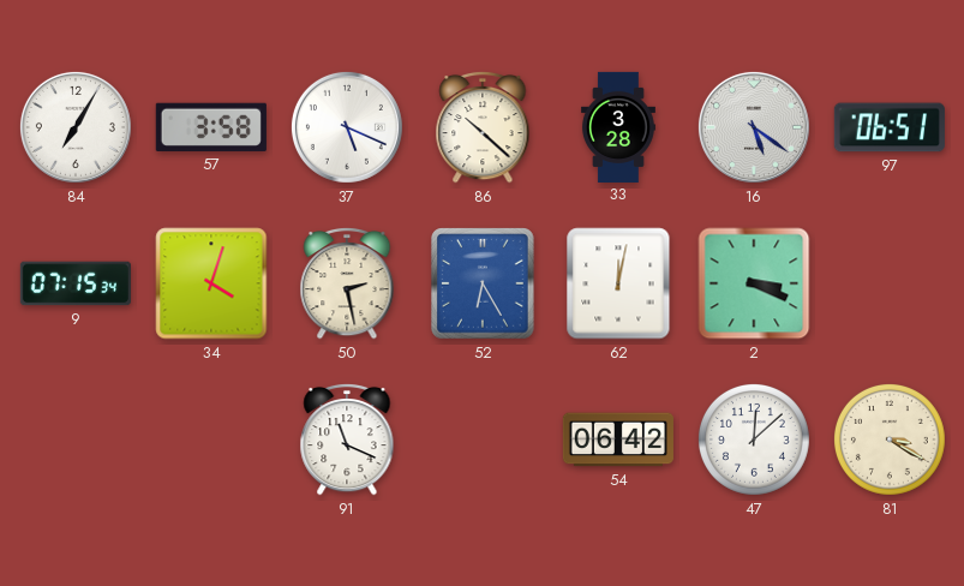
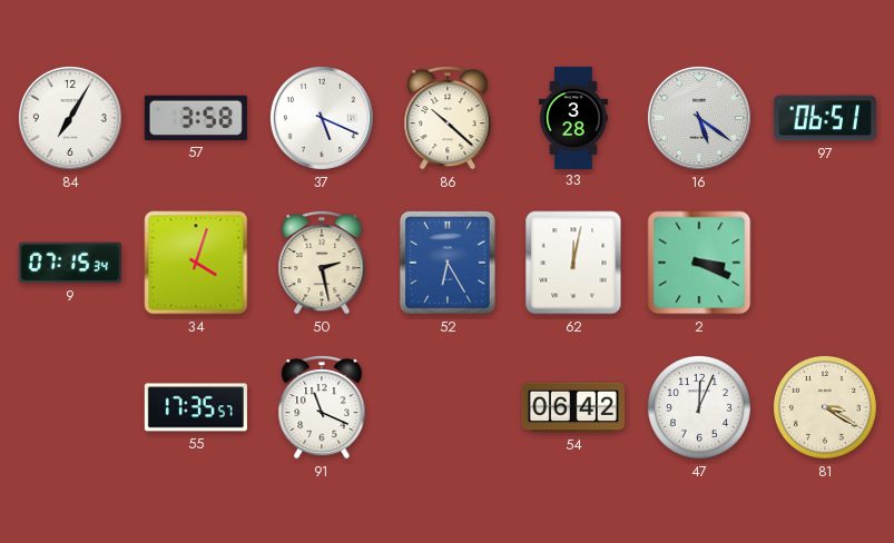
55: none -> 17:35
47: 12:08 -> 12:04
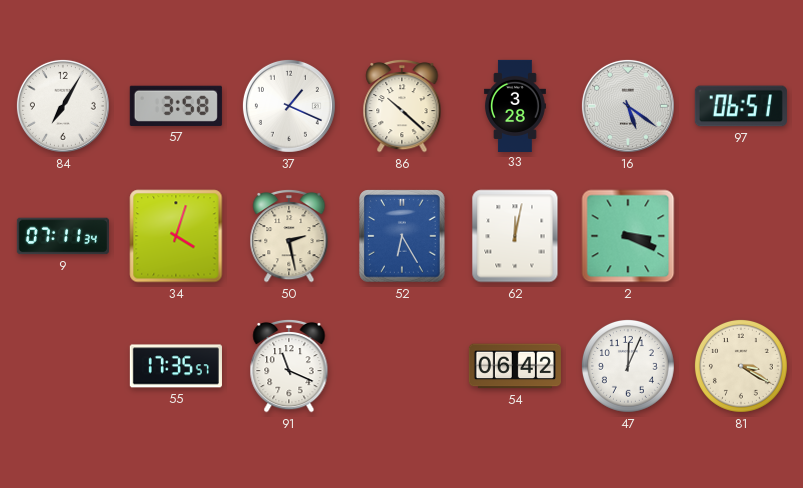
37: 5:19 -> 1:19
9: 07:15 -> 07:11
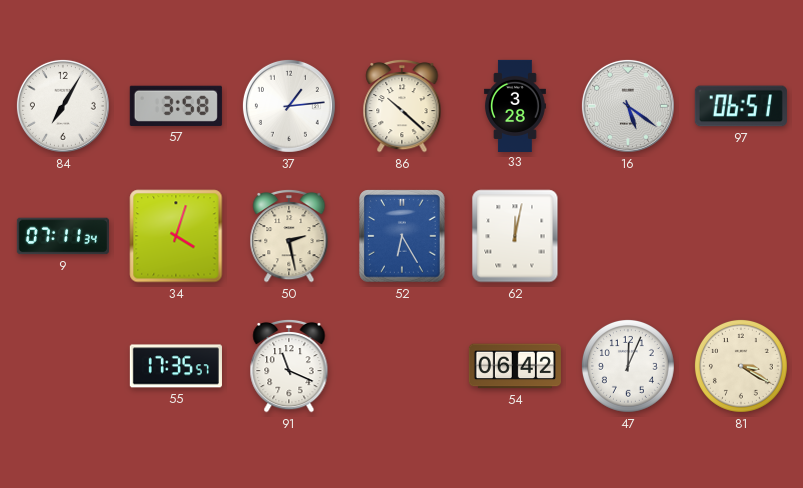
37: 1:19 -> 1:14
2: 3:19 -> none
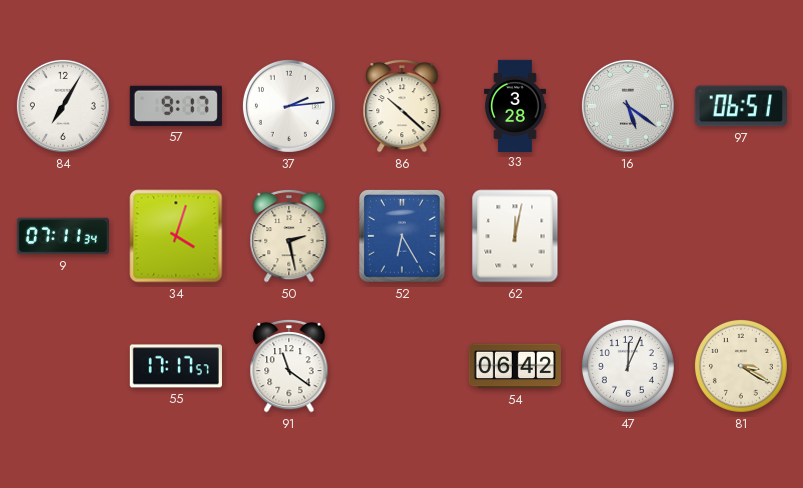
57: 3:58 -> 9:17
37: 1:14 -> 2:14
55: 17:35 -> 17:17
91: 11:19 -> 11:21
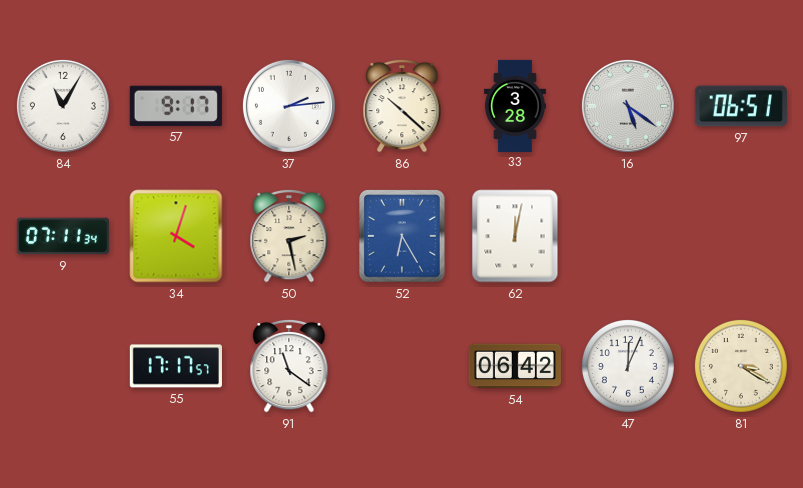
84: 7:05 -> 11:05
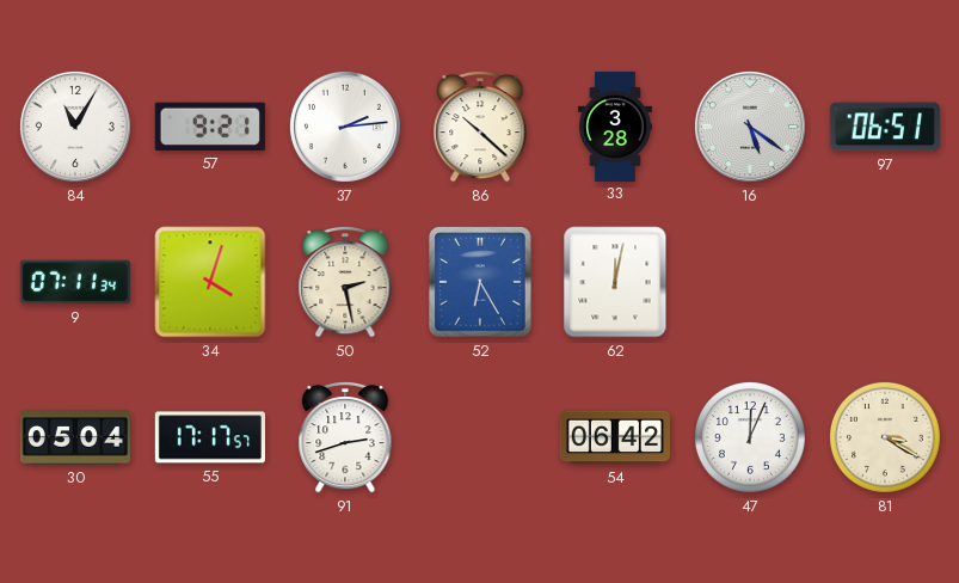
57: 9:17 -> 9:21
30: none -> 05:04
91: 11:21 -> 2:42
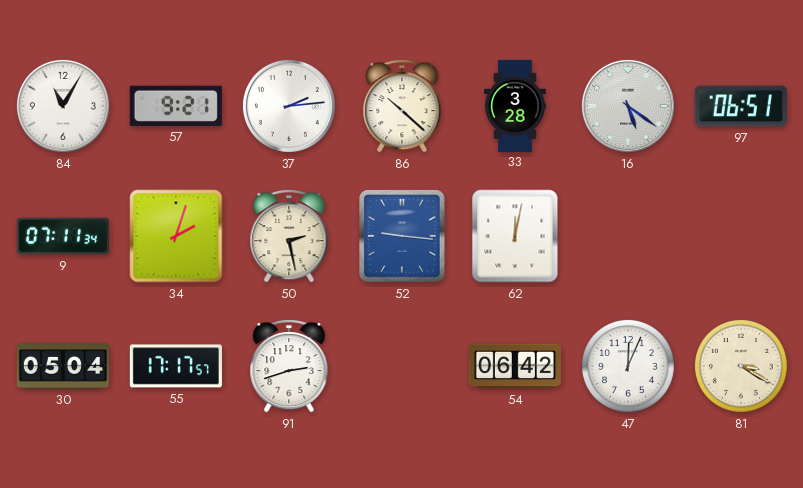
34: 4:03 -> 2:03
52: 6:25 -> 9:16
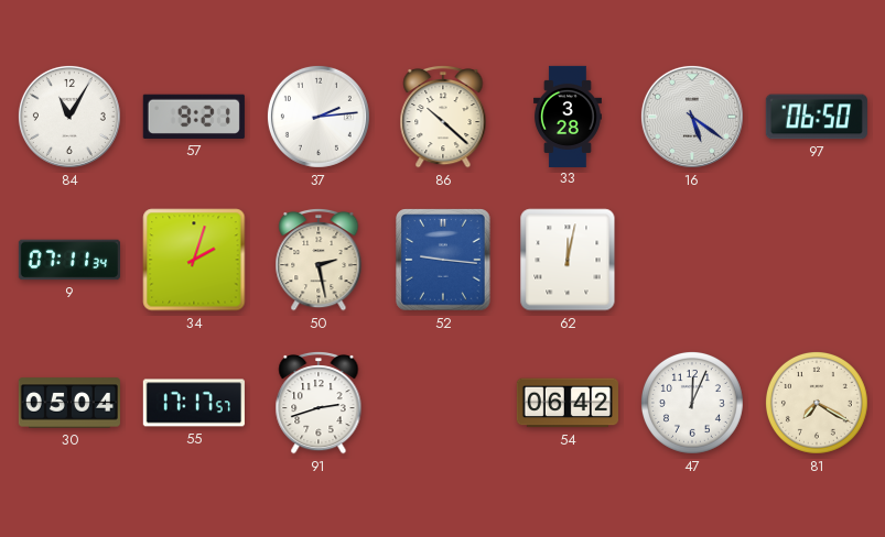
97: 06:51 -> 06:50
81: 3:20 -> 7:20
